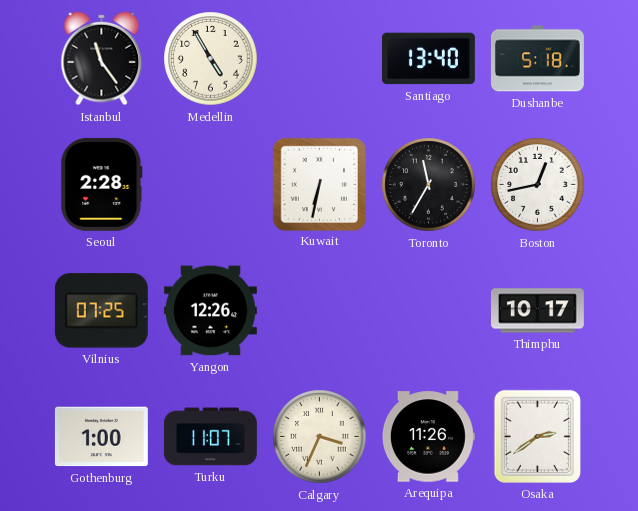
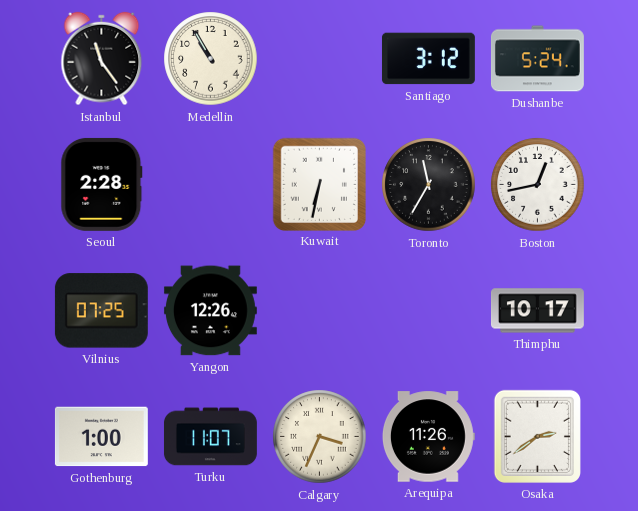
Medellin: 4:55 -> 10:55
Santiago: 13:40 -> 3:12
Dushanbe: 5:18 -> 5:24
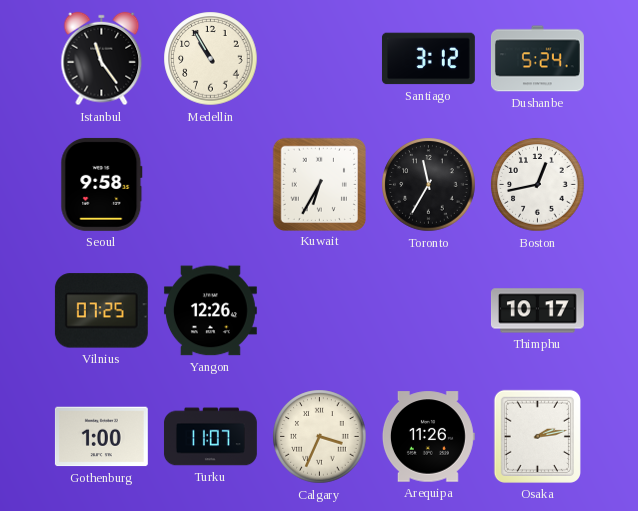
Seoul: 2:28 -> 9:58
Kuwait: 6:32 -> 6:35
Osaka: 2:39 -> 2:13
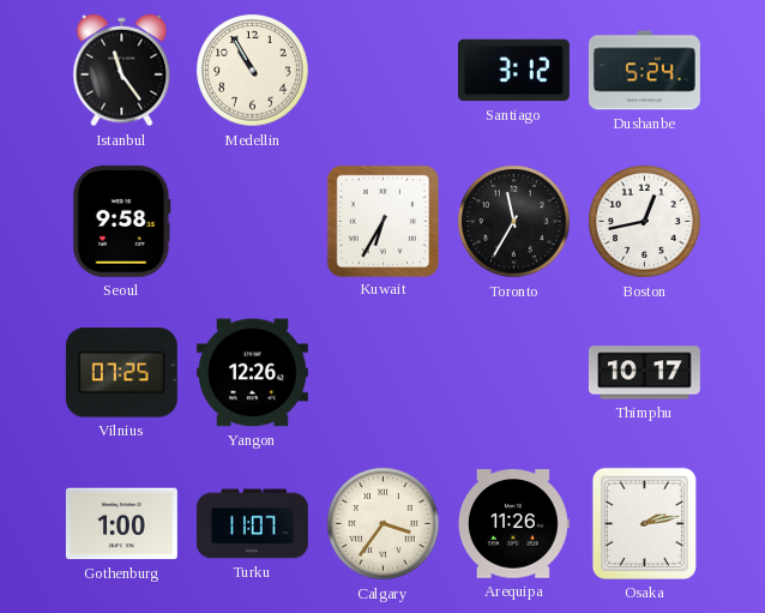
Calgary: 3:34 -> 3:36
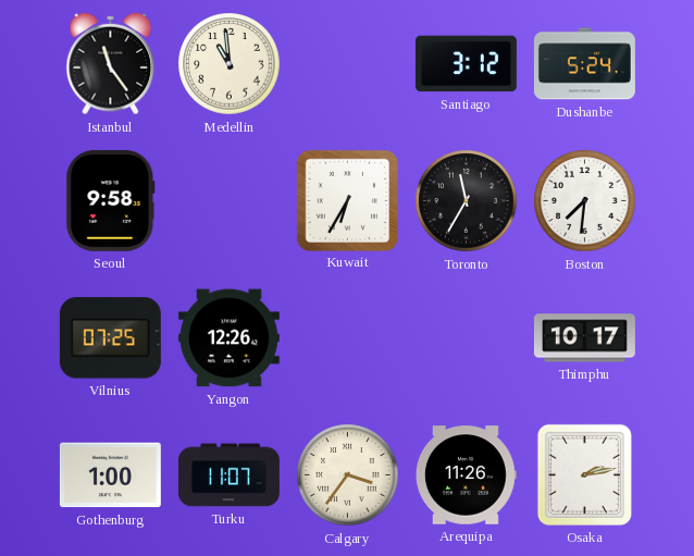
Medellin: 10:55 -> 10:59
Boston: 12:43 -> 7:31
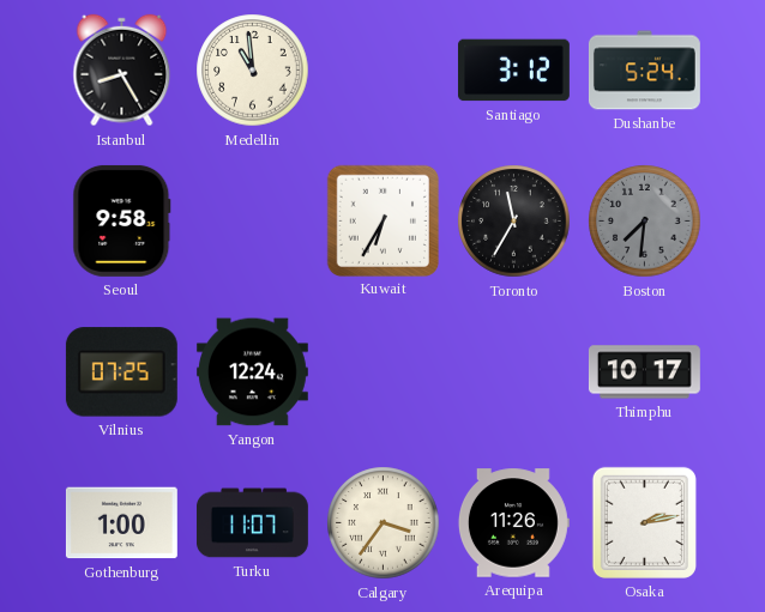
Istanbul: 11:24 -> 8:25
Boston dial: white -> grey
Yangon: 12:26 -> 12:24
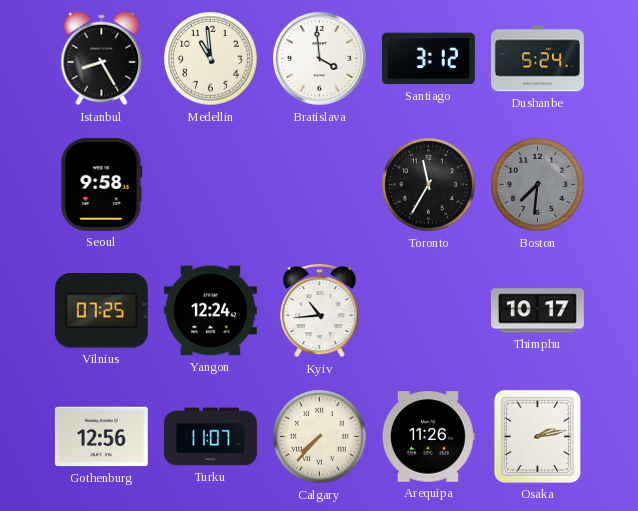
Bratislava: none -> 3:59
Kuwait: 6:35 -> none
Kyiv: none -> 10:44
Gothenburg: 1:00 -> 12:56
Calgary: 3:36 -> 7:37
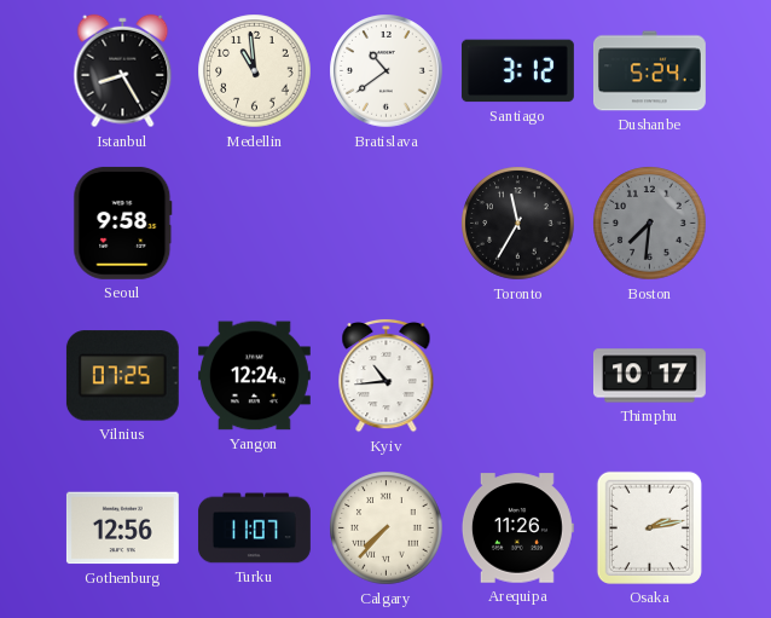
Bratislava: 3:59 -> 10:39
